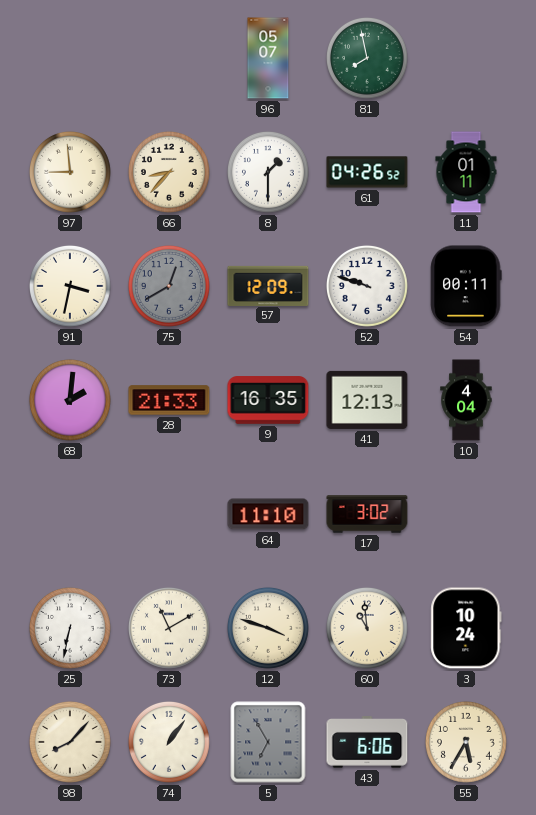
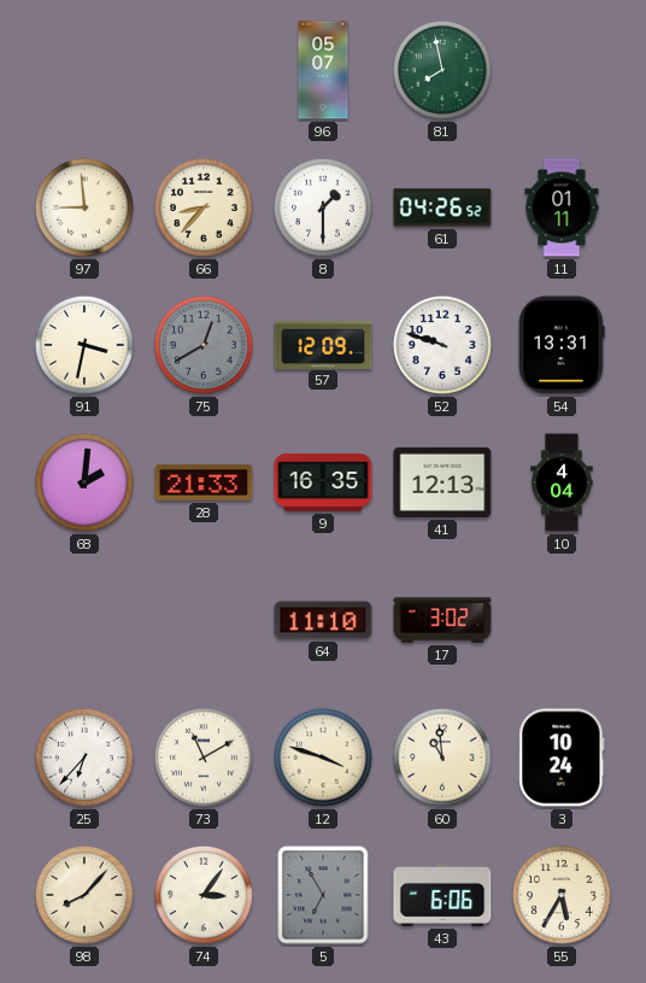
54: 00:11 -> 13:31
25: 6:32 -> 6:37
74: 1:06 -> 3:06
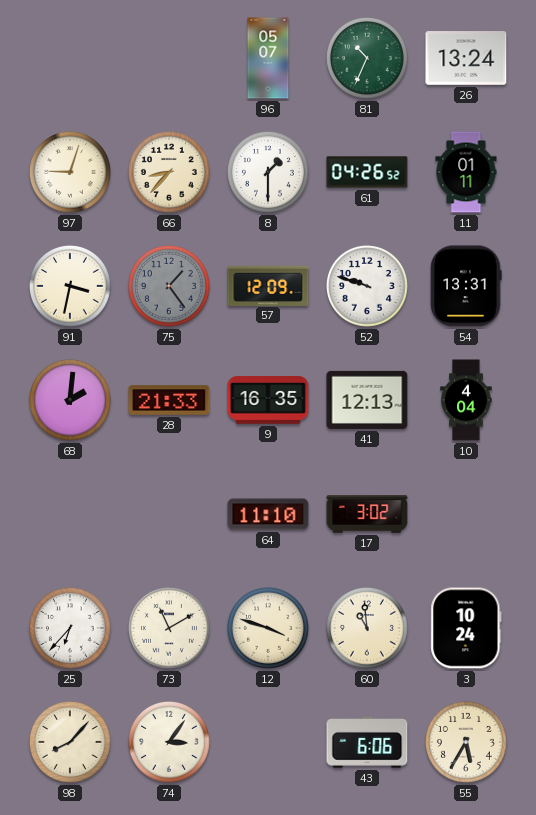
81: 7:58 -> 10:34
26: none -> 13:24
97: 8:59 -> 9:03
75: 12:40 -> 1:24
5: 6:55 -> none
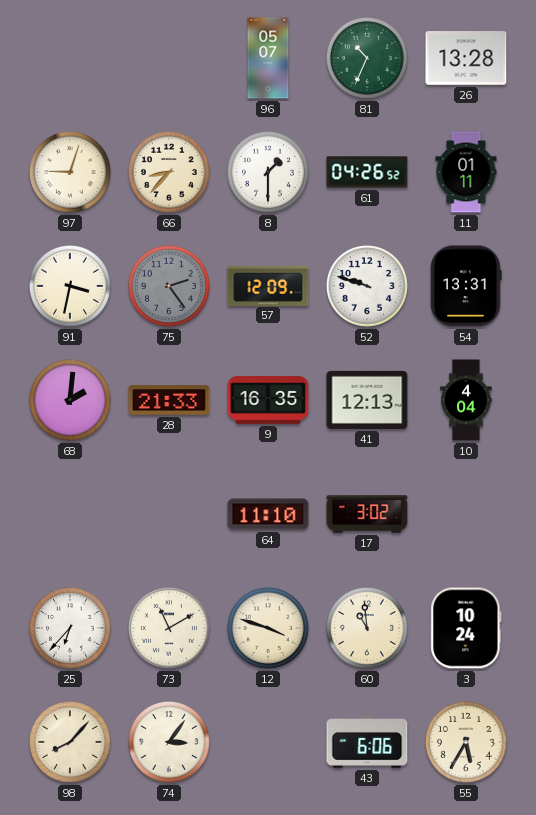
26: 13:24 -> 13:28
75: 1:24 -> 2:24
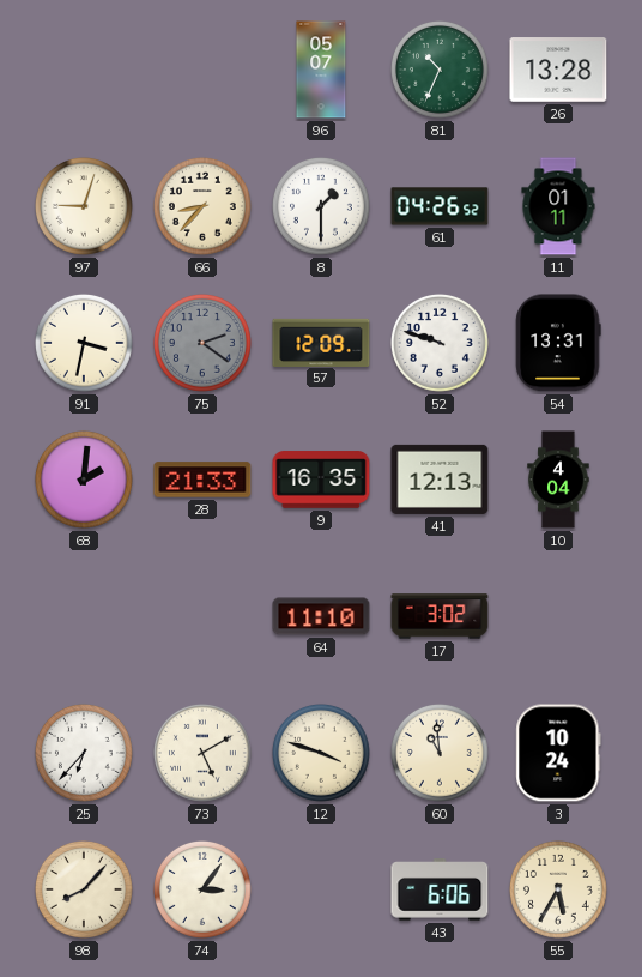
75: 2:24 -> 2:21
73: 11:10 -> 5:10
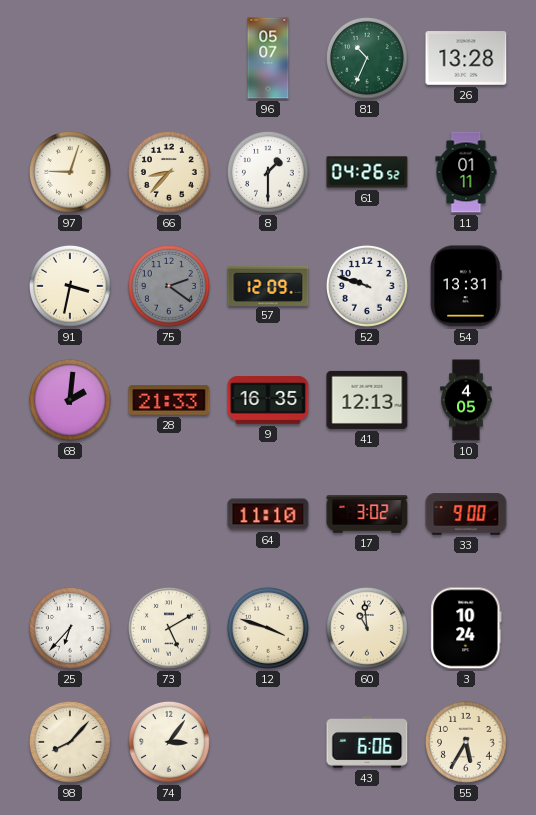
10: 4:04 -> 4:05
33: none -> 9:00
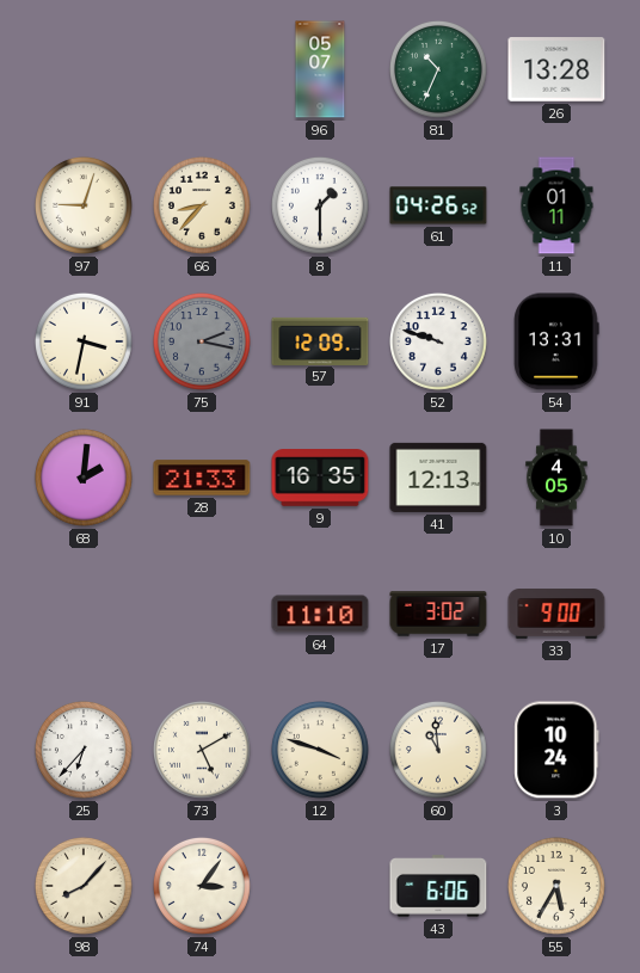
75: 2:21 -> 2:17
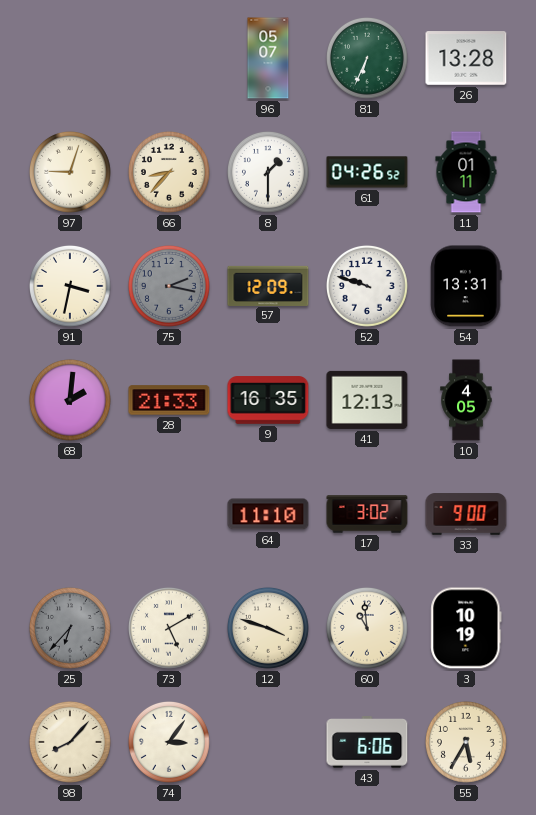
81: 10:34 -> 6:34
25 dial: white -> grey
3: 10:24 -> 10:19
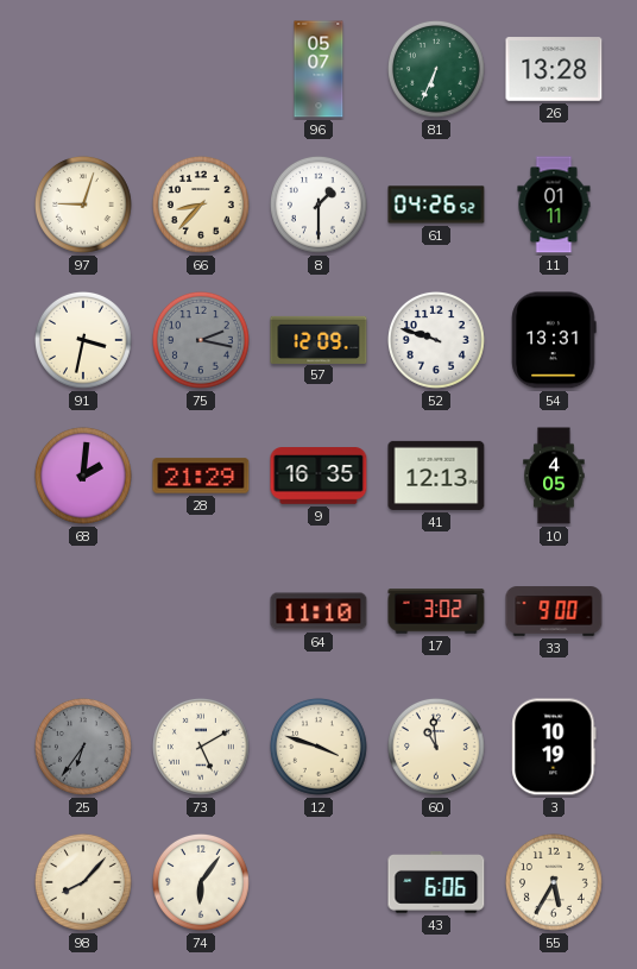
28: 21:33 -> 21:29
25: 6:37 -> 6:36
74: 3:06 -> 6:06
